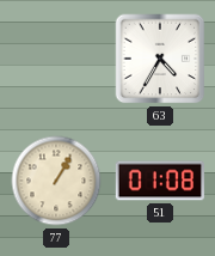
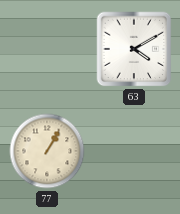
63: 4:35 -> 4:10
51: 01:08 -> none
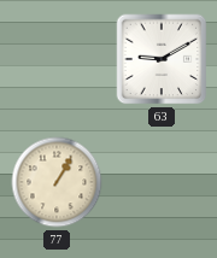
63: 4:10 -> 9:10
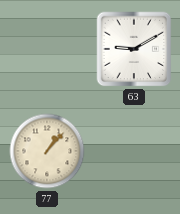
77: 1:05 -> 1:07
